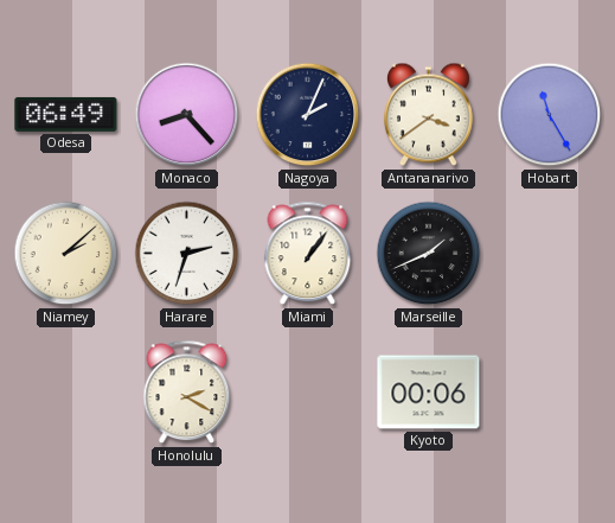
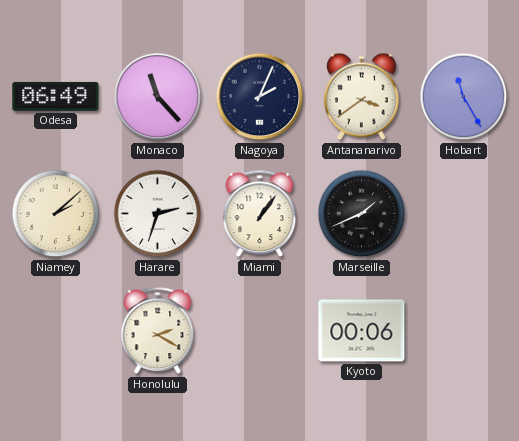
Monaco: 8:23 -> 11:23
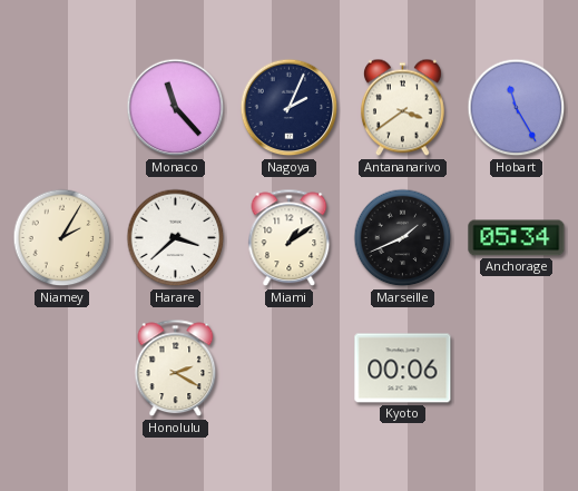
Odesa: 06:49 -> none
Niamey: 2:08 -> 2:05
Harare: 2:33 -> 3:38
Miami: 1:06 -> 1:09
Anchorage: none -> 05:34
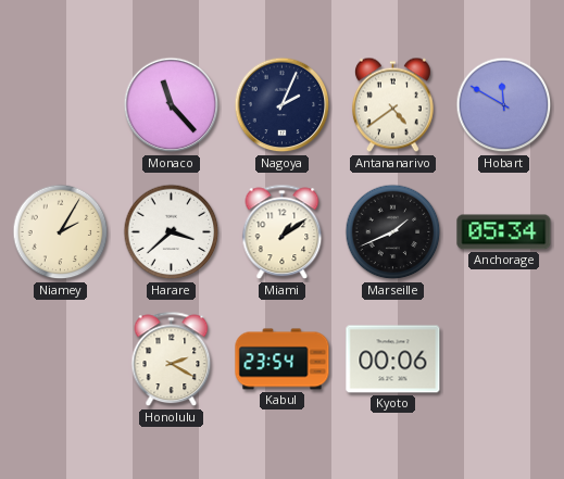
Antananarivo: 3:39 -> 4:39
Hobart: 11:25 -> 11:50
Kabul: none -> 23:54
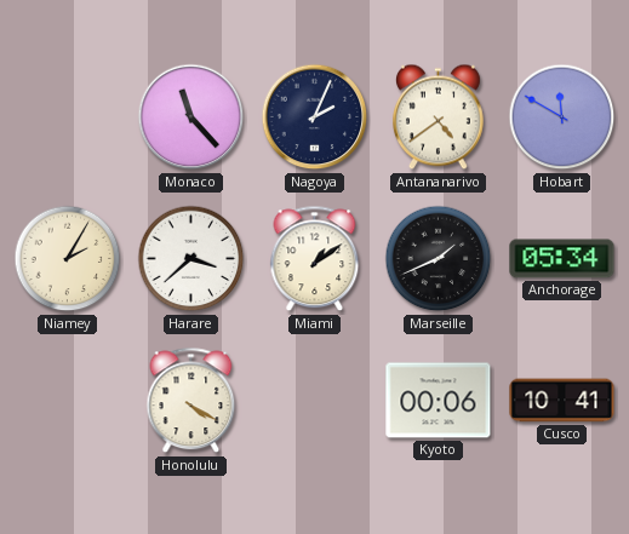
Honolulu: 2:20 -> 4:20
Kabul: 23:54 -> none
Cusco: none -> 10:41
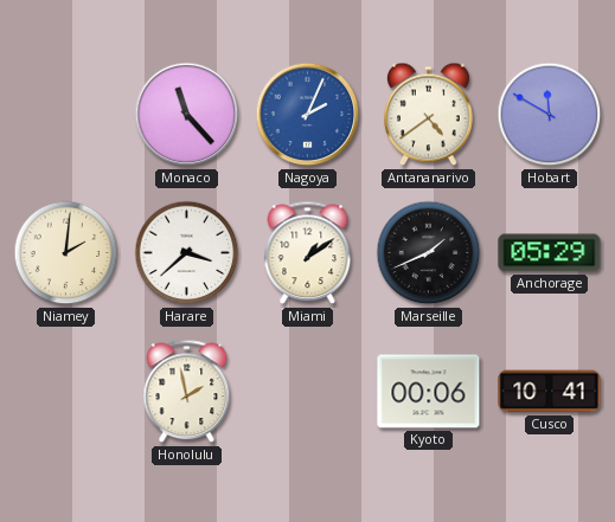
Nagoya dial: navy -> blue
Niamey: 2:05 -> 2:01
Anchorage: 05:34 -> 05:29
Honolulu: 4:20 -> 1:58
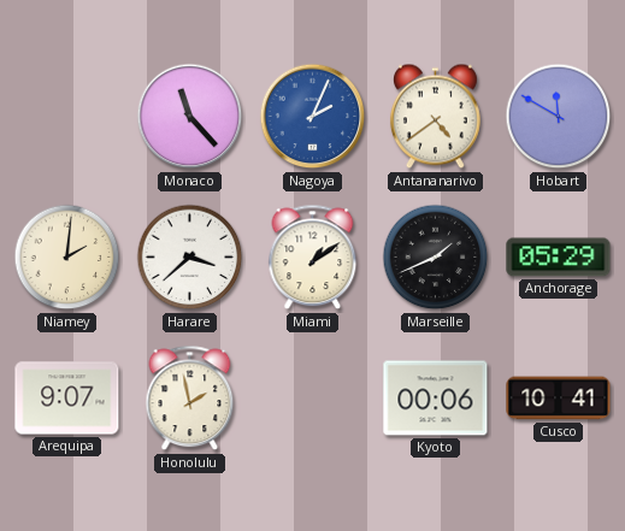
Arequipa: none -> 9:07
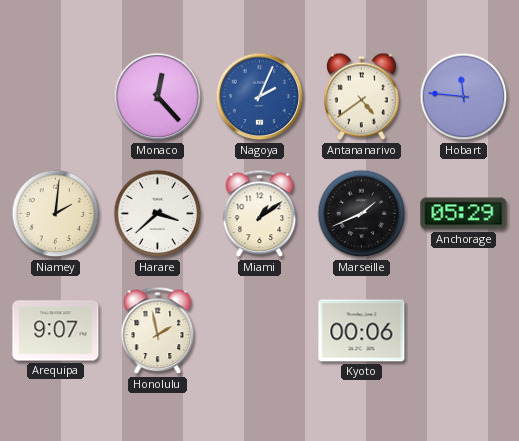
Monaco: 11:23 -> 12:23
Hobart: 11:50 -> 11:46
Cusco: 10:41 -> none
